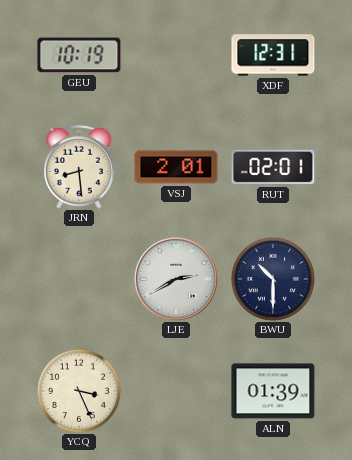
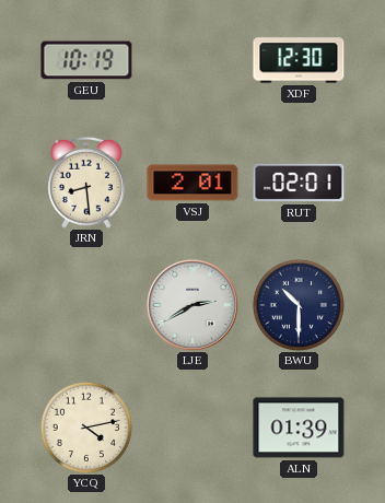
XDF: 12:31 -> 12:30
YCQ: 3:26 -> 4:13
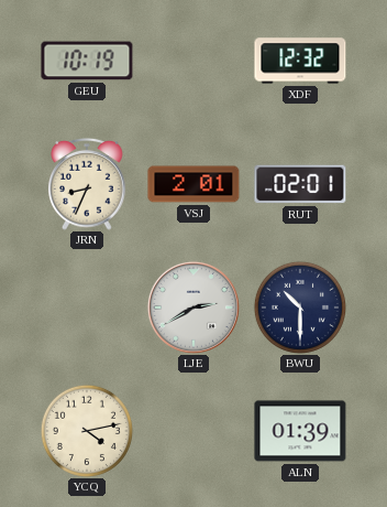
XDF: 12:30 -> 12:32
JRN: 8:29 -> 8:34
